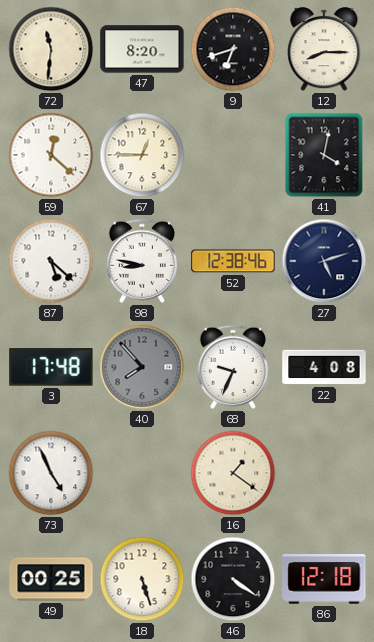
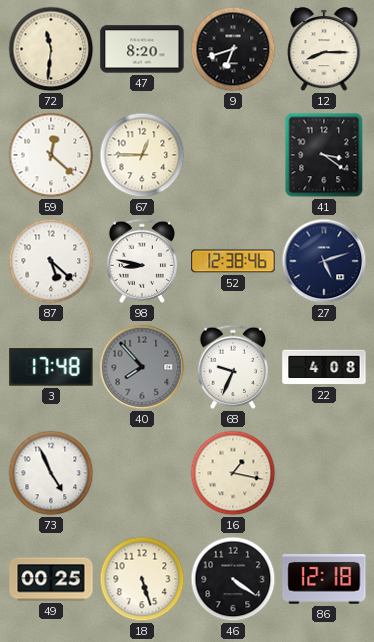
41: 4:02 -> 3:21
16: 1:21 -> 1:17
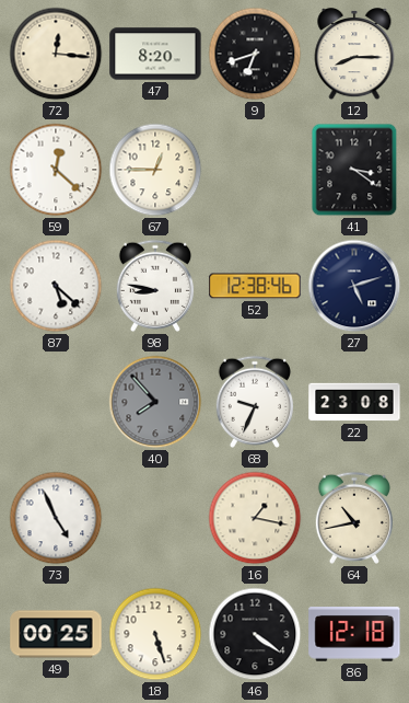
72: 11:31 -> 12:16
3: 17:48 -> none
22: 4:08 -> 23:08
64: none -> 10:43
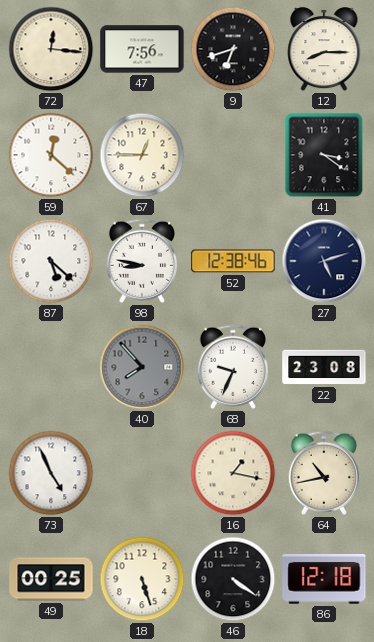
47: 8:20 -> 7:56
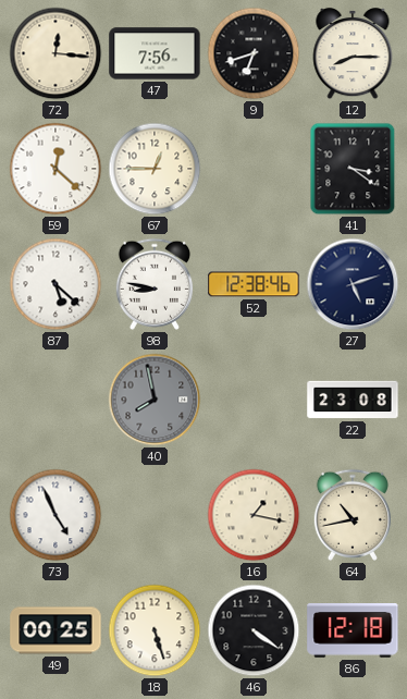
40: 7:53 -> 7:58
68: 9:34 -> none
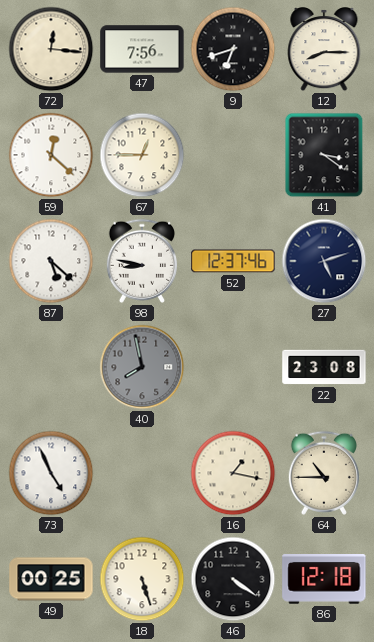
52: 12:38 -> 12:37
64: 10:43 -> 10:45
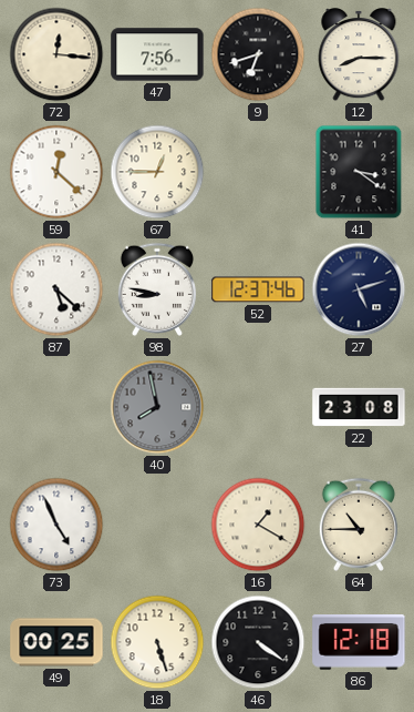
16: 1:17 -> 1:20
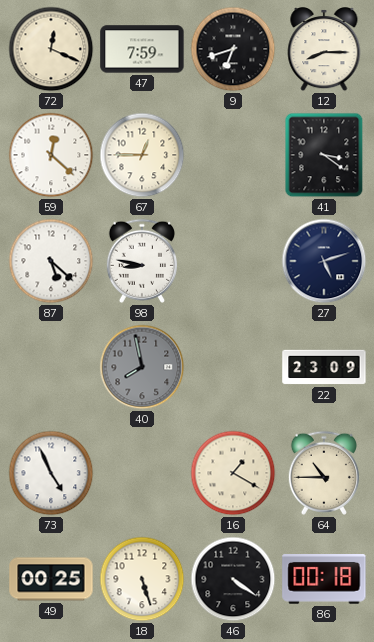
72: 12:16 -> 12:19
47: 7:56 -> 7:59
52: 12:37 -> none
22: 23:08 -> 23:09
86: 12:18 -> 00:18
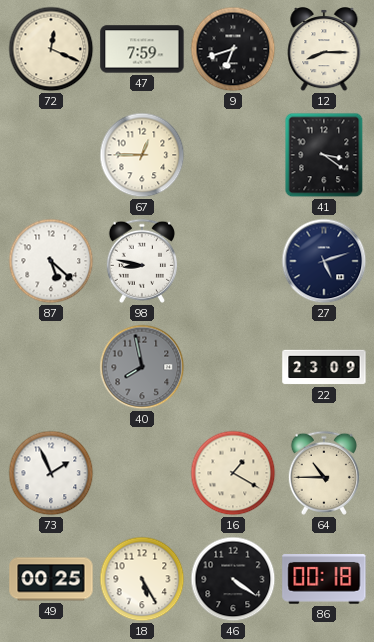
59: 12:22 -> none
73: 4:56 -> 1:56
18: 5:27 -> 5:25
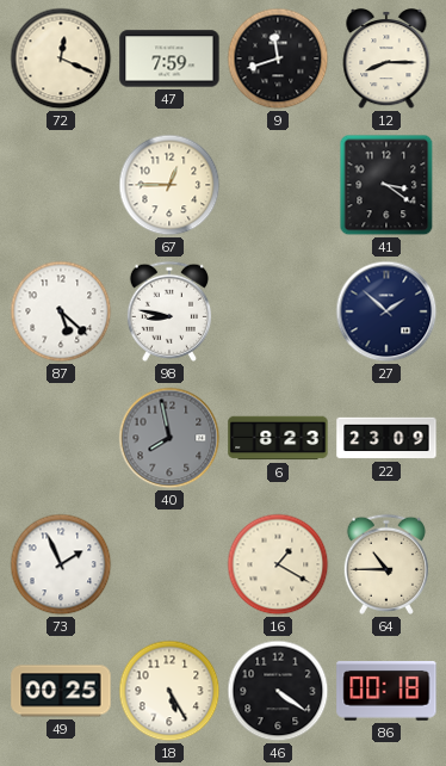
9: 6:42 -> 11:42
27: 5:12 -> 1:52
6: none -> 8:23
